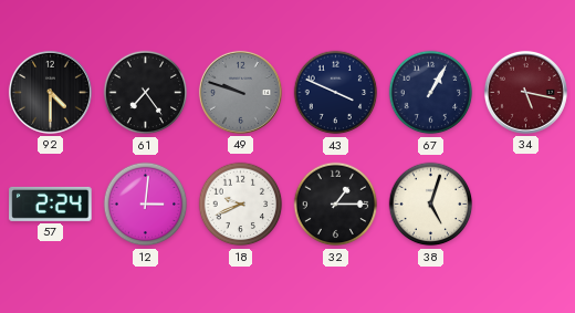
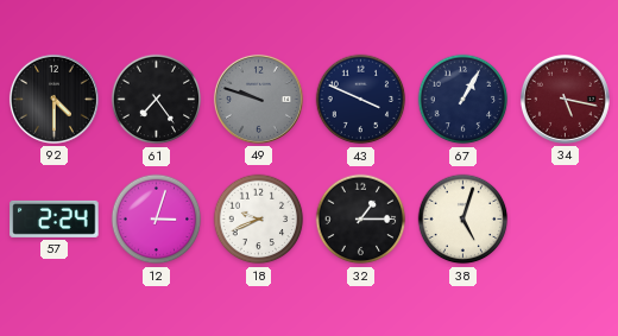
12: 3:01 -> 3:03
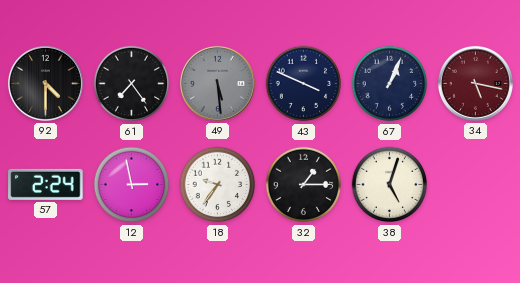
49: 9:48 -> 5:29
67: 1:05 -> 1:04
12: 3:03 -> 2:58
18: 9:41 -> 9:36
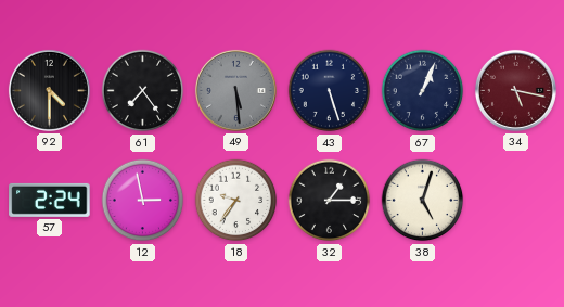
43: 3:49 -> 5:27
